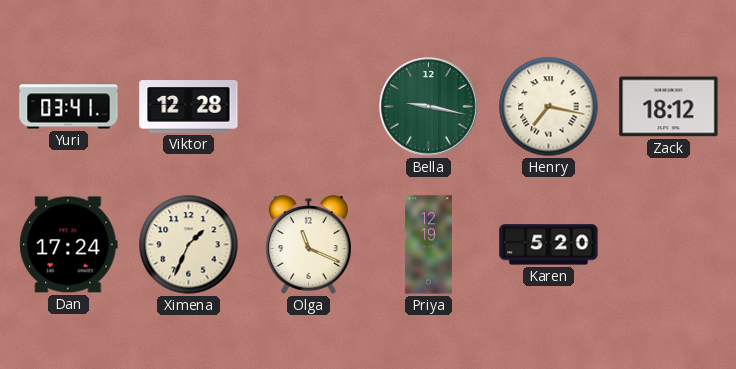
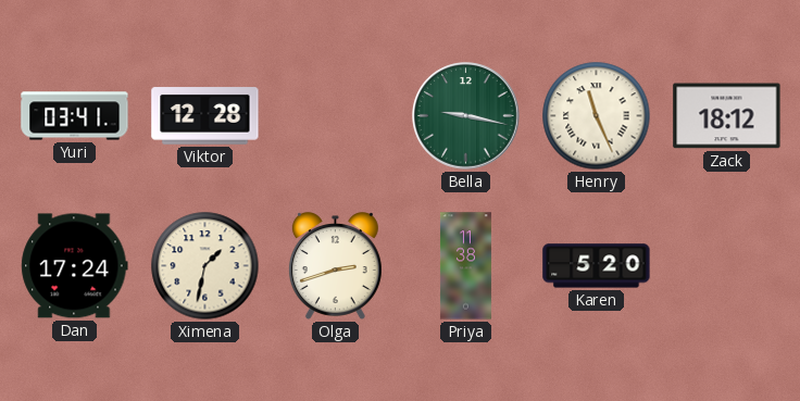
Henry: 7:17 -> 11:26
Ximena: 1:34 -> 1:32
Olga: 11:19 -> 2:42
Priya: 12:19 -> 11:38
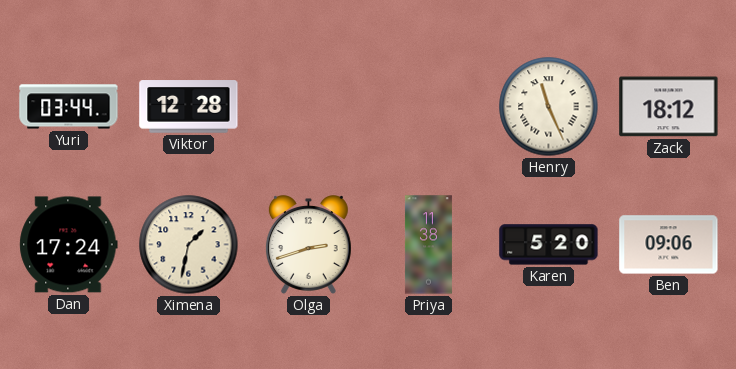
Yuri: 03:41 -> 03:44
Bella: 9:17 -> none
Ben: none -> 09:06
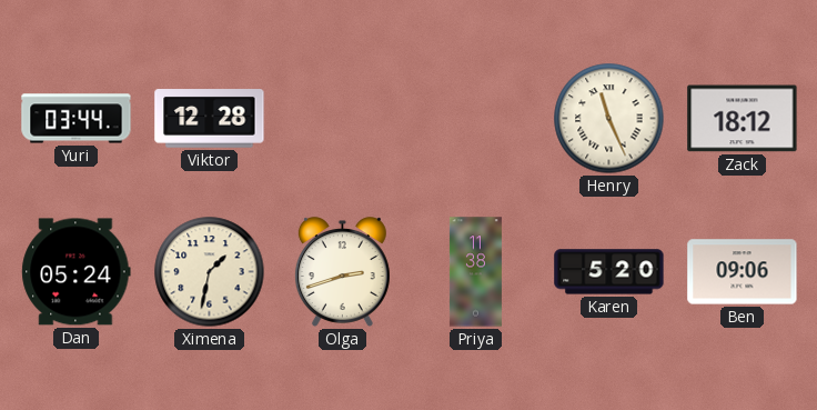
Dan: 17:24 -> 05:24
